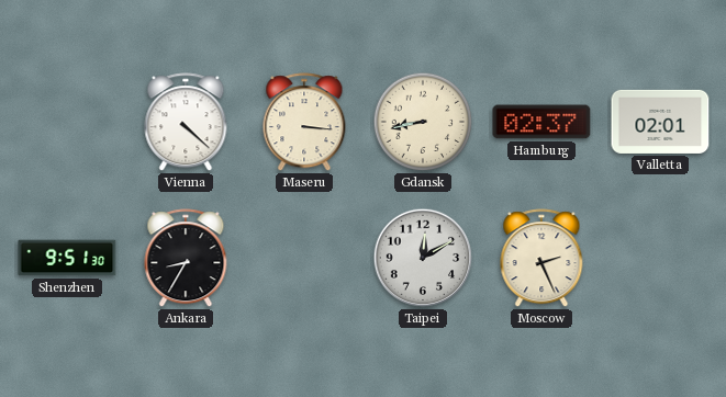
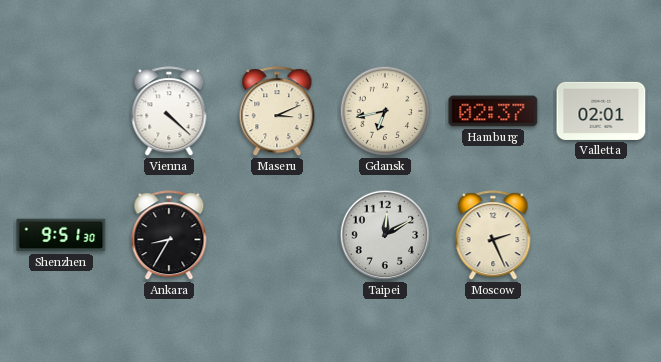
Maseru: 3:16 -> 3:11
Gdansk: 8:43 -> 6:43
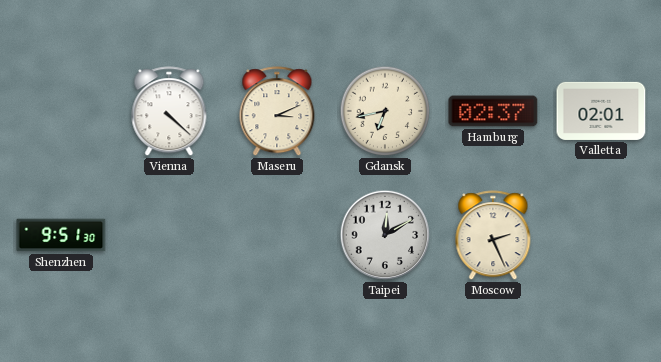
Ankara: 8:35 -> none
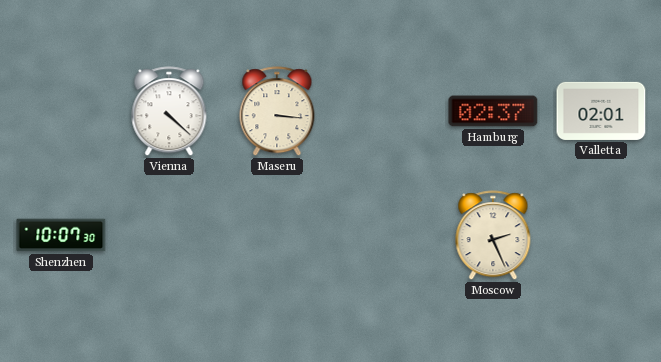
Maseru: 3:11 -> 3:16
Gdansk: 6:43 -> none
Shenzhen: 9:51 -> 10:07
Taipei: 12:10 -> none
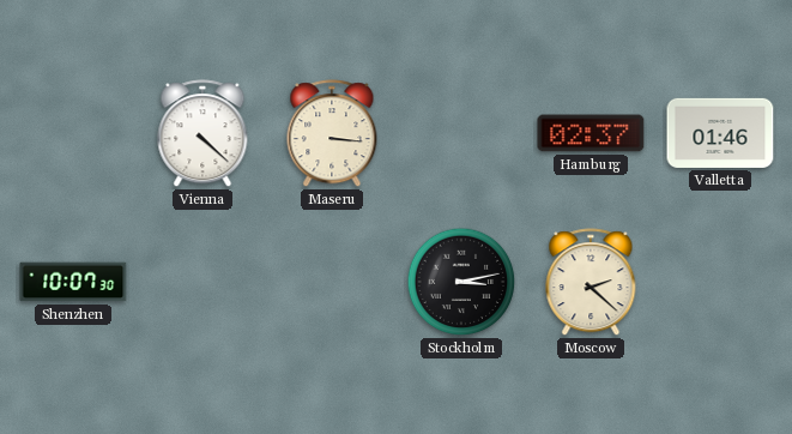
Valletta: 02:01 -> 01:46
Stockholm: none -> 3:13
Moscow: 2:26 -> 2:22
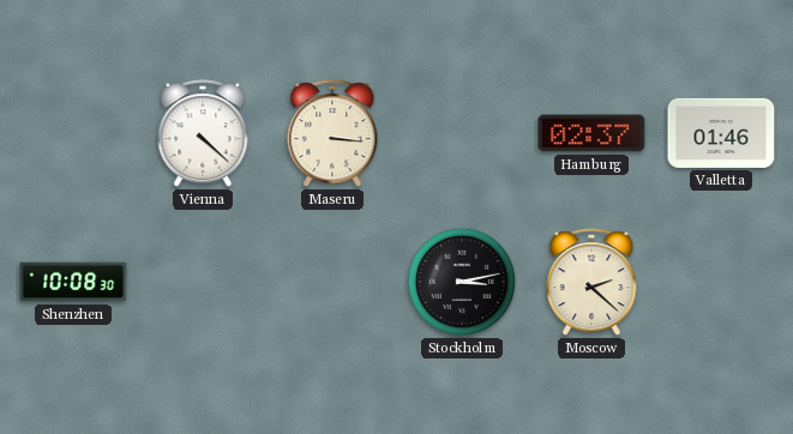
Shenzhen: 10:07 -> 10:08
